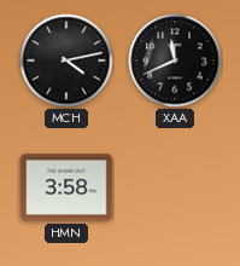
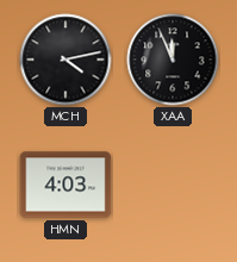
XAA: 11:41 -> 11:56
HMN: 3:58 -> 4:03
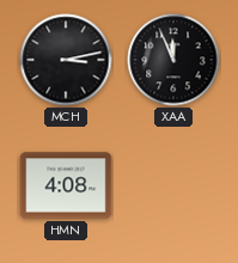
MCH: 4:13 -> 3:13
HMN: 4:03 -> 4:08
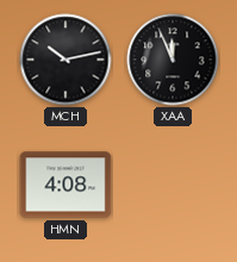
MCH: 3:13 -> 10:13
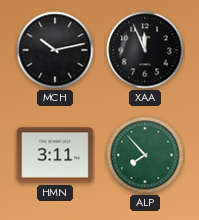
HMN: 4:08 -> 3:11
ALP: none -> 7:53
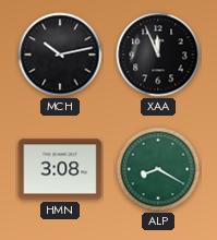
HMN: 3:11 -> 3:08
ALP: 7:53 -> 8:20
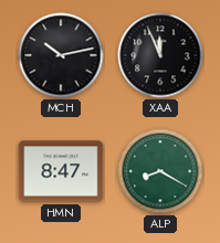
HMN: 3:08 -> 8:47
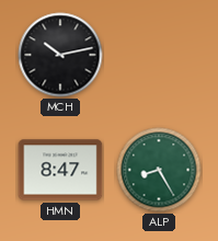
XAA: 11:56 -> none
ALP: 8:20 -> 8:25
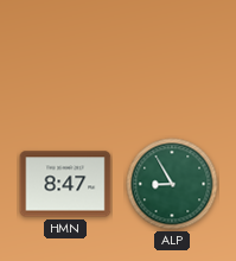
MCH: 10:13 -> none
ALP: 8:25 -> 8:55
